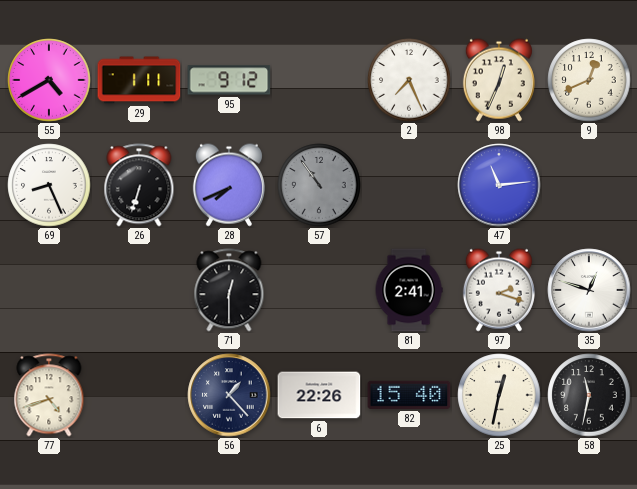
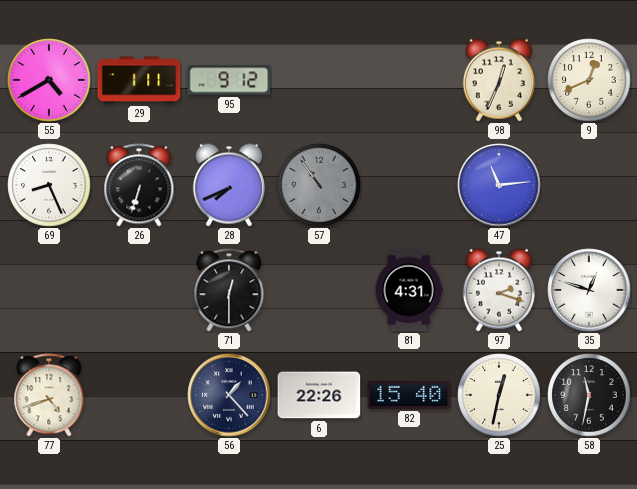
2: 7:26 -> none
81: 2:41 -> 4:31
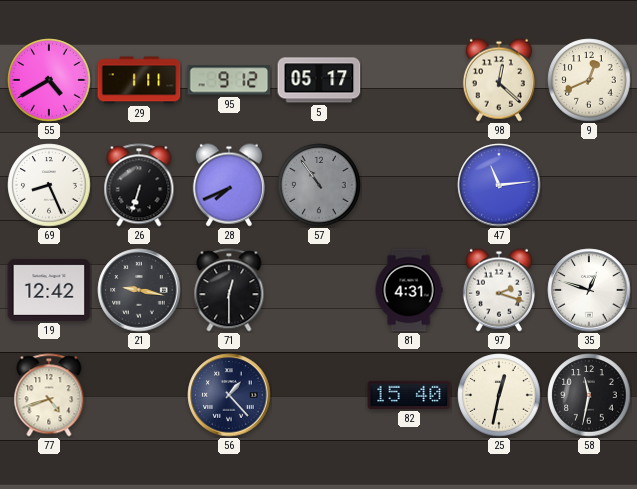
5: none -> 05:17
98: 12:34 -> 12:22
19: none -> 12:42
21: none -> 9:17
6: 22:26 -> none
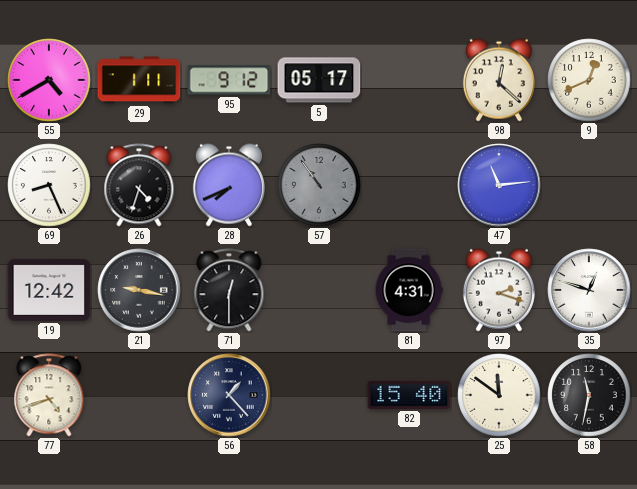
26: 6:33 -> 4:33
25: 12:32 -> 11:51
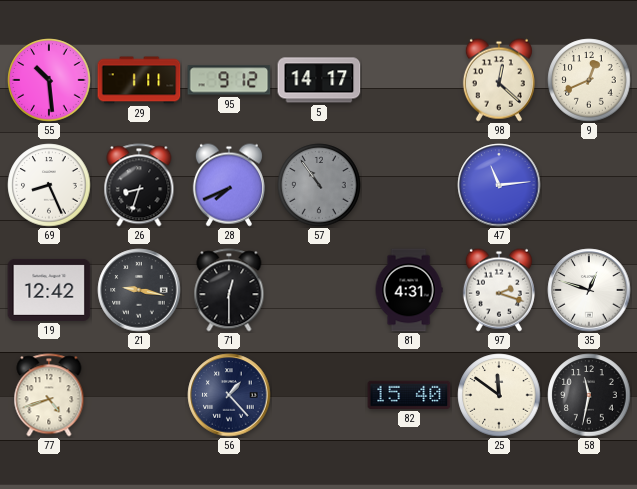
55: 4:40 -> 10:29
5: 05:17 -> 14:17
26: 4:33 -> 8:33
